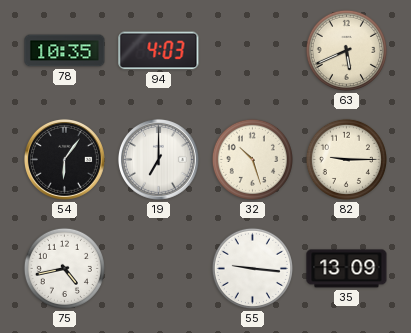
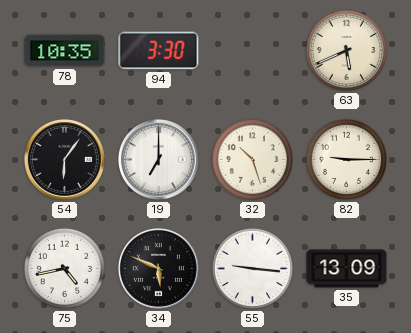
94: 4:03 -> 3:30
34: none -> 5:49
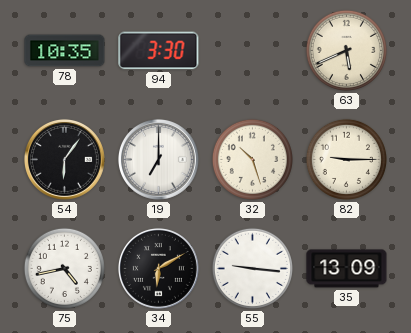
34: 5:49 -> 6:10
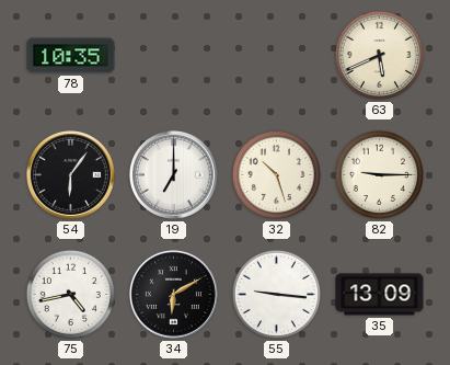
94: 3:30 -> none
